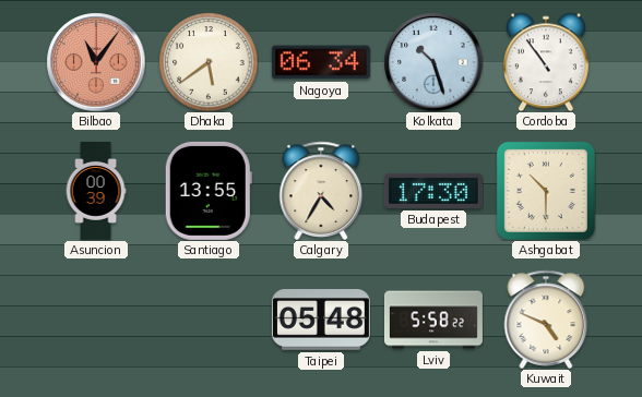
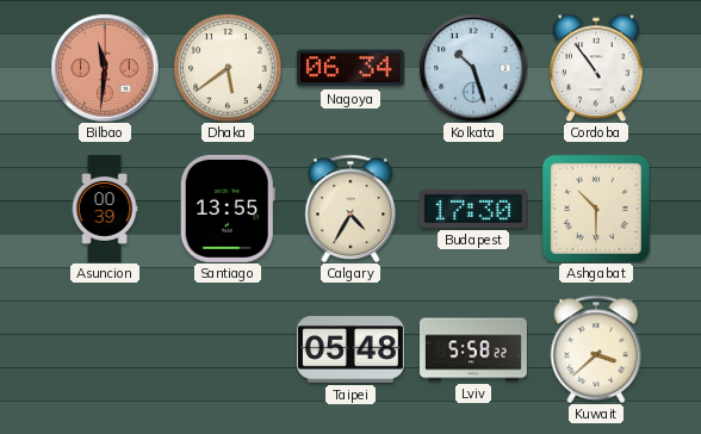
Bilbao: 11:06 -> 11:31
Kuwait: 4:49 -> 3:38
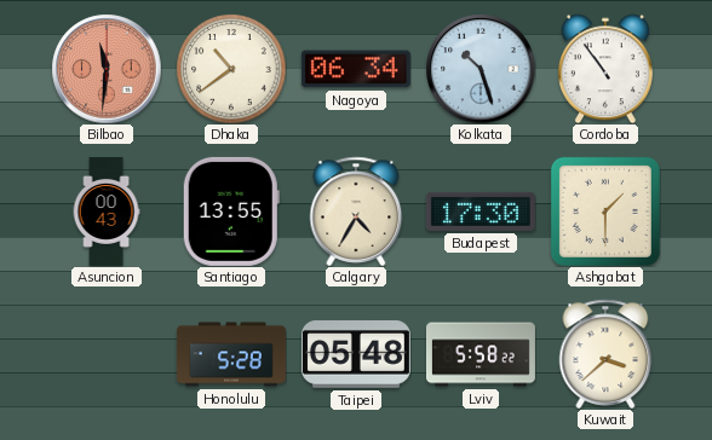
Dhaka: 5:39 -> 10:39
Asuncion: 00:39 -> 00:43
Ashgabat: 10:30 -> 1:30
Honolulu: none -> 5:28
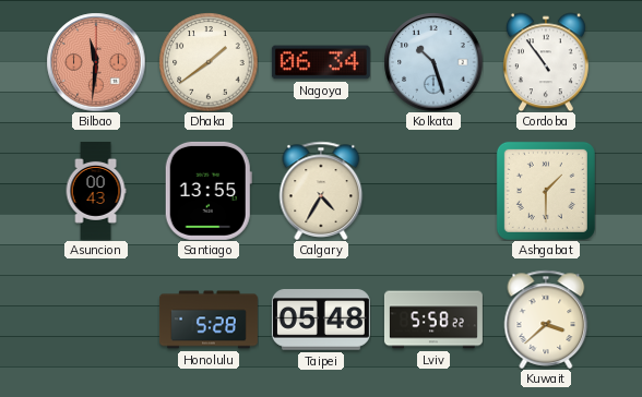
Dhaka: 10:39 -> 1:39
Budapest: 17:30 -> none
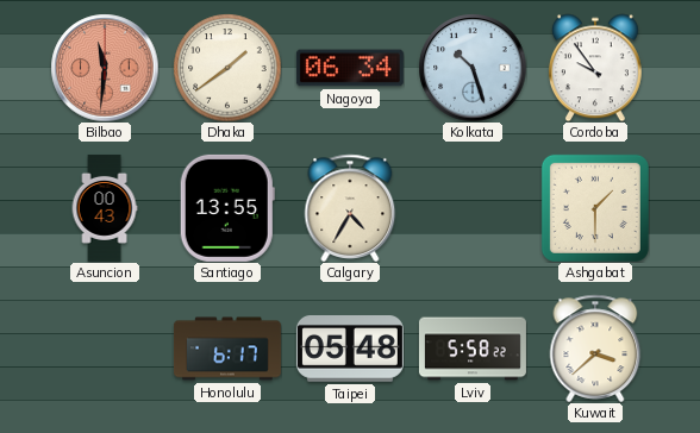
Cordoba: 10:54 -> 9:54
Honolulu: 5:28 -> 6:17
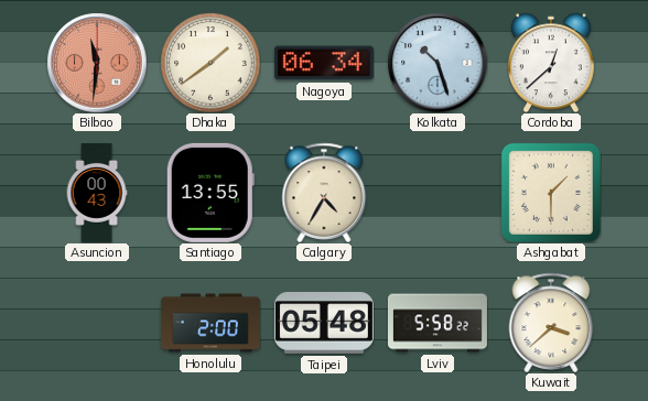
Cordoba: 9:54 -> 12:38
Honolulu: 6:17 -> 2:00
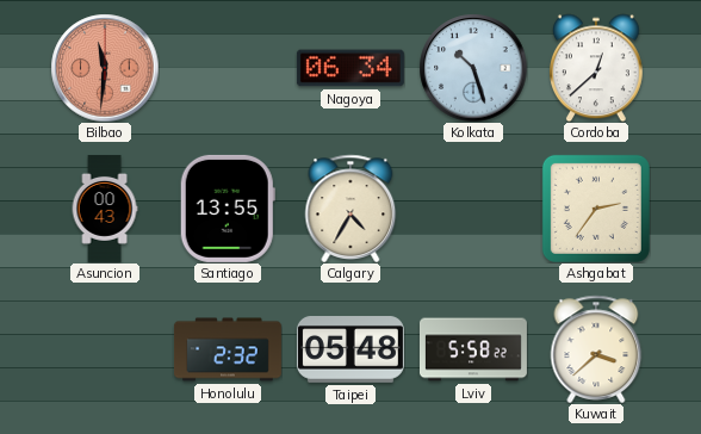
Dhaka: 1:39 -> none
Ashgabat: 1:30 -> 2:36
Honolulu: 2:00 -> 2:32
